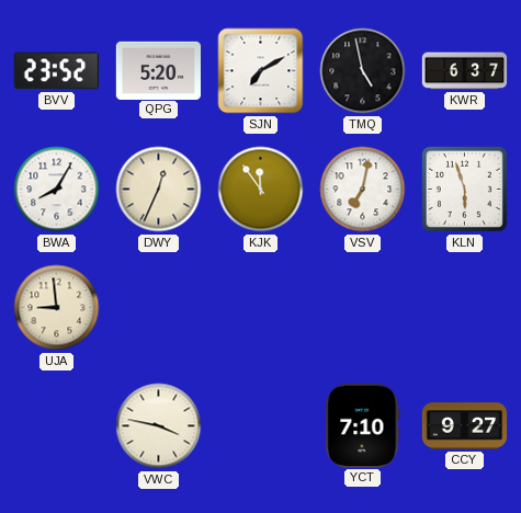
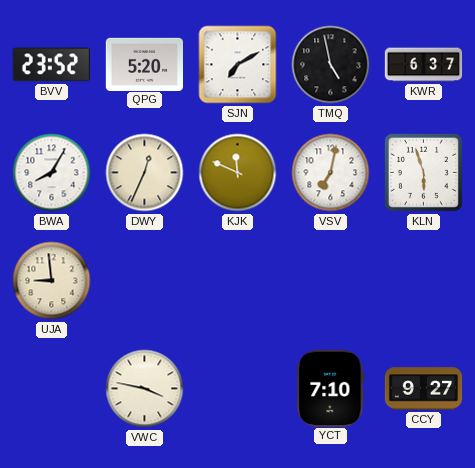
KJK: 11:54 -> 11:49
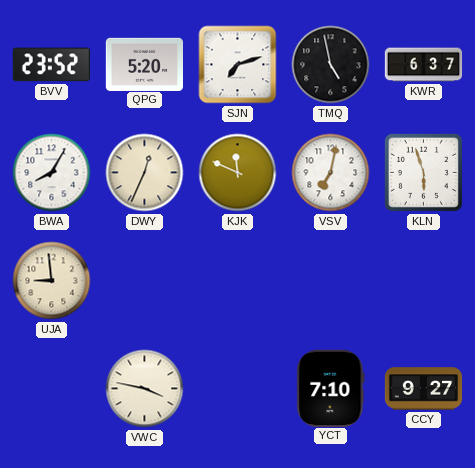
SJN: 7:10 -> 7:12
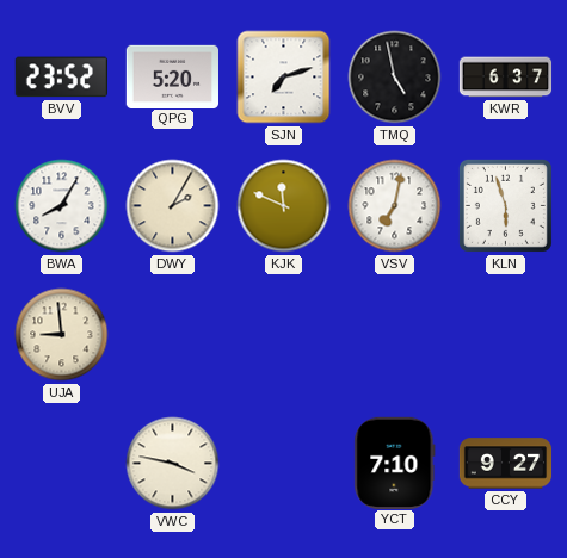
DWY: 12:34 -> 2:05
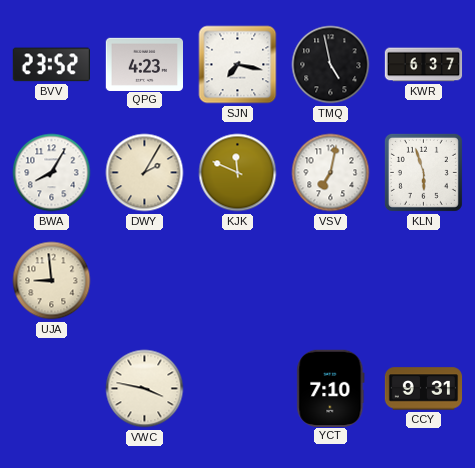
QPG: 5:20 -> 4:23
SJN: 7:12 -> 7:17
CCY: 9:27 -> 9:31
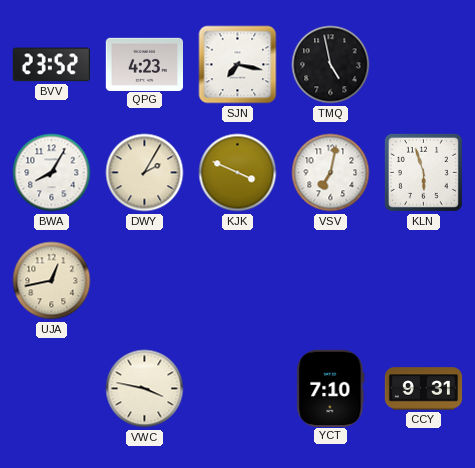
KWR: 6:37 -> none
KJK: 11:49 -> 3:49
UJA: 8:59 -> 12:43
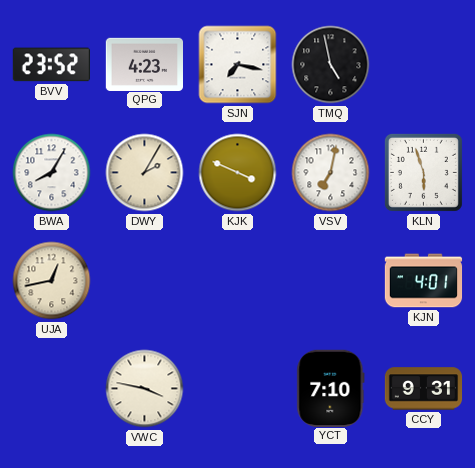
KJN: none -> 4:01
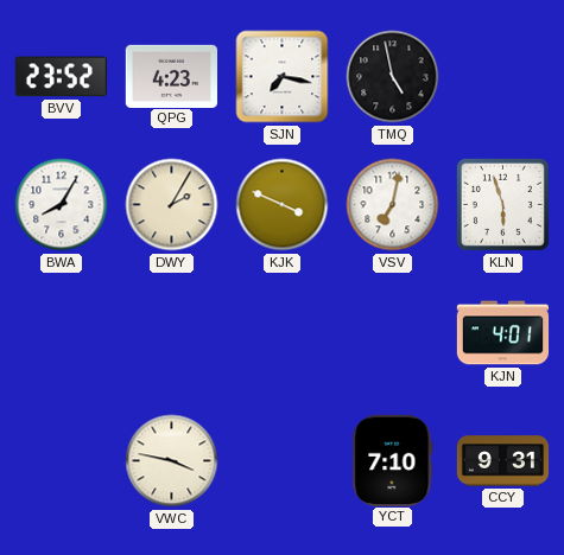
UJA: 12:43 -> none
